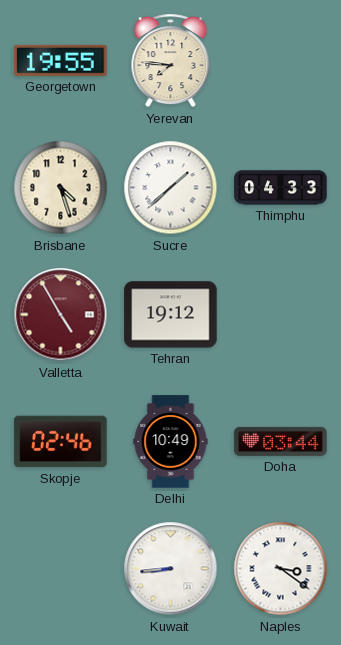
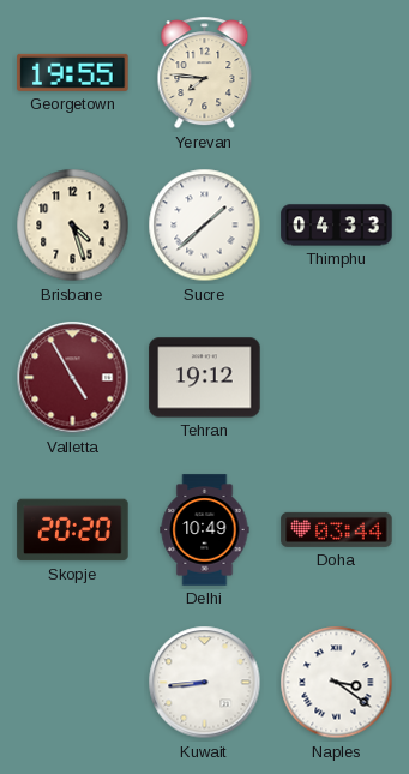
Skopje: 02:46 -> 20:20
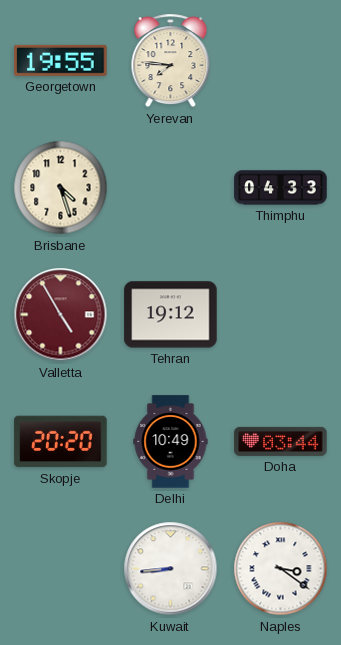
Sucre: 1:38 -> none
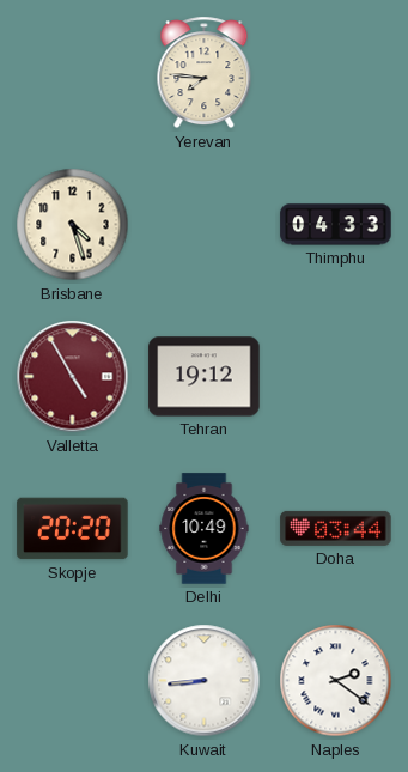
Georgetown: 19:55 -> none
Naples: 3:21 -> 2:21
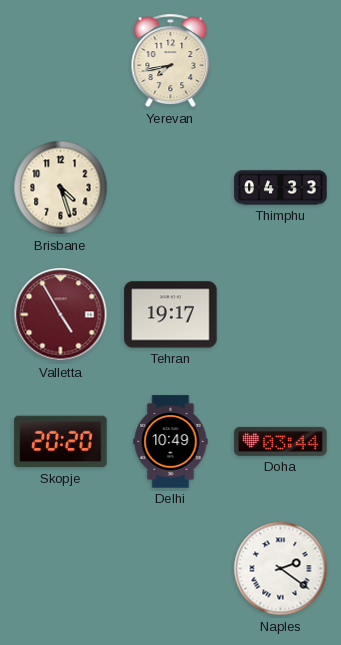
Yerevan: 7:46 -> 7:43
Tehran: 19:12 -> 19:17
Kuwait: 8:44 -> none
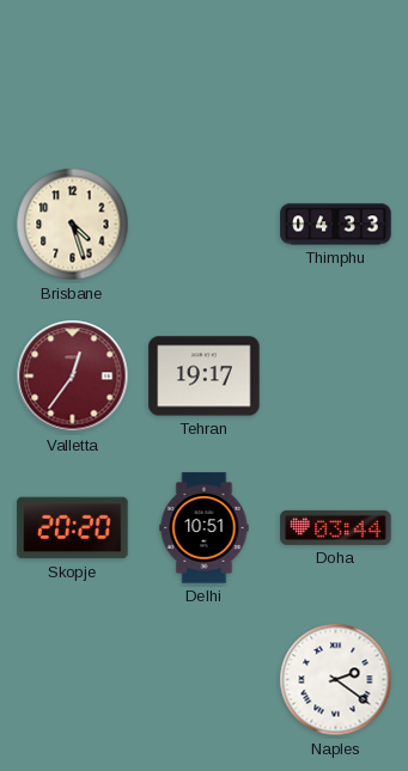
Yerevan: 7:43 -> none
Valletta: 4:55 -> 12:36
Delhi: 10:49 -> 10:51
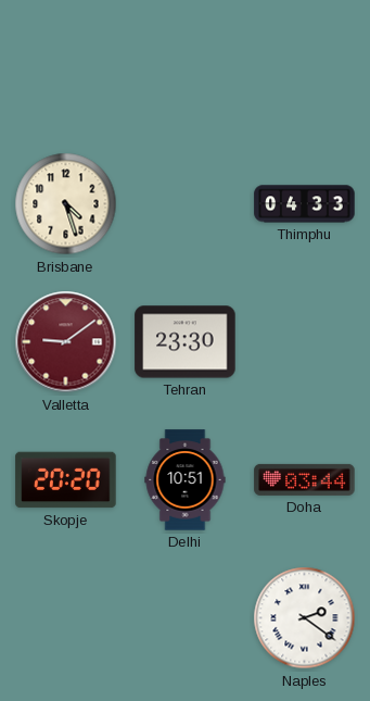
Valletta: 12:36 -> 9:09
Tehran: 19:17 -> 23:30
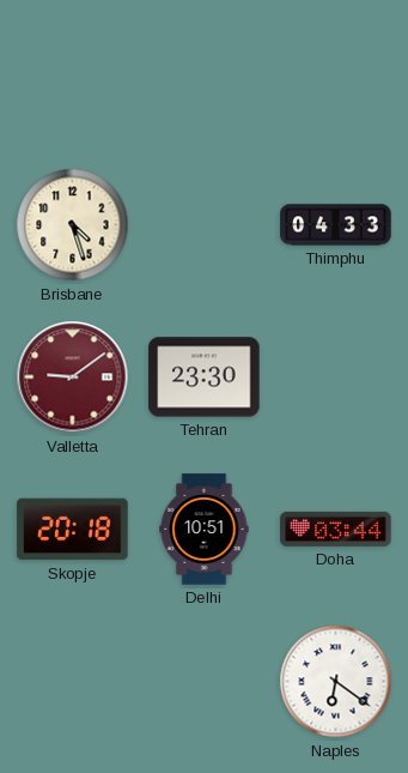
Skopje: 20:20 -> 20:18
Naples: 2:21 -> 6:21
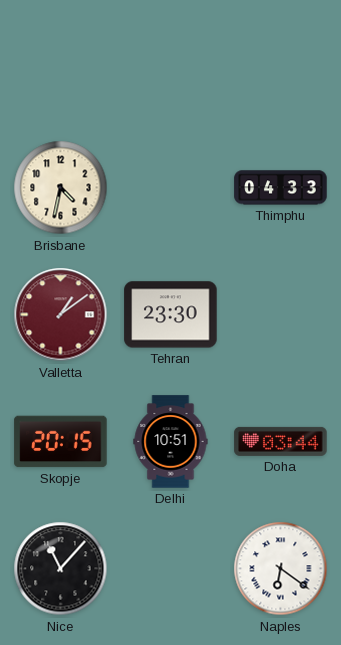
Brisbane: 4:27 -> 4:32
Valletta: 9:09 -> 1:09
Skopje: 20:18 -> 20:15
Nice: none -> 11:07
